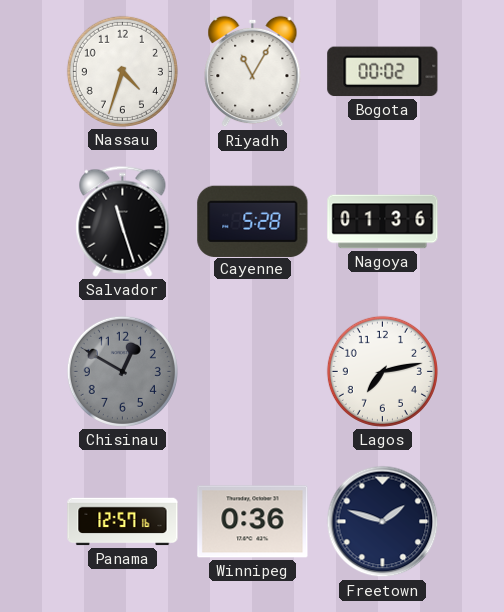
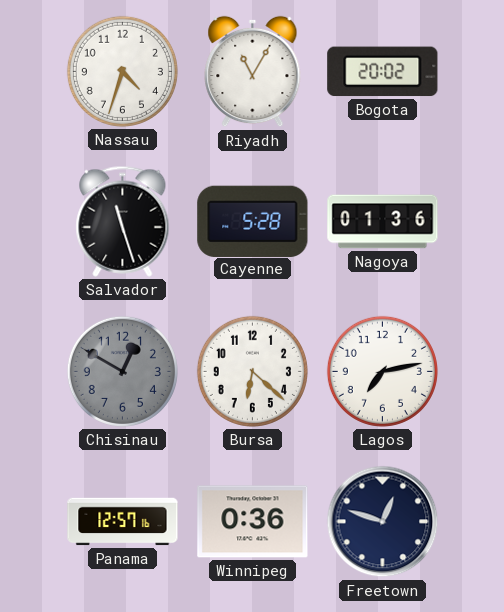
Bogota: 00:02 -> 20:02
Bursa: none -> 6:22
Freetown: 1:48 -> 12:48
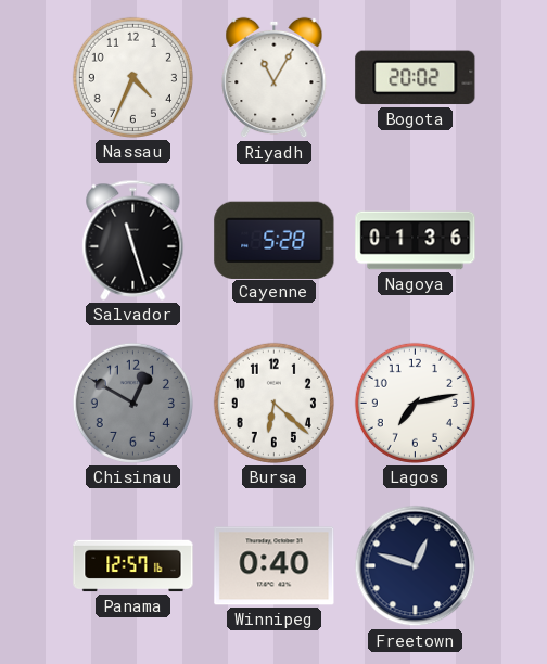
Nassau: 4:33 -> 4:34
Winnipeg: 0:36 -> 0:40
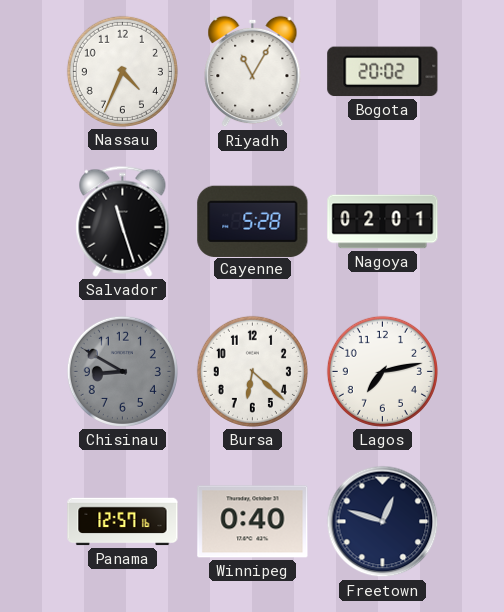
Nagoya: 01:36 -> 02:01
Chisinau: 12:50 -> 8:50
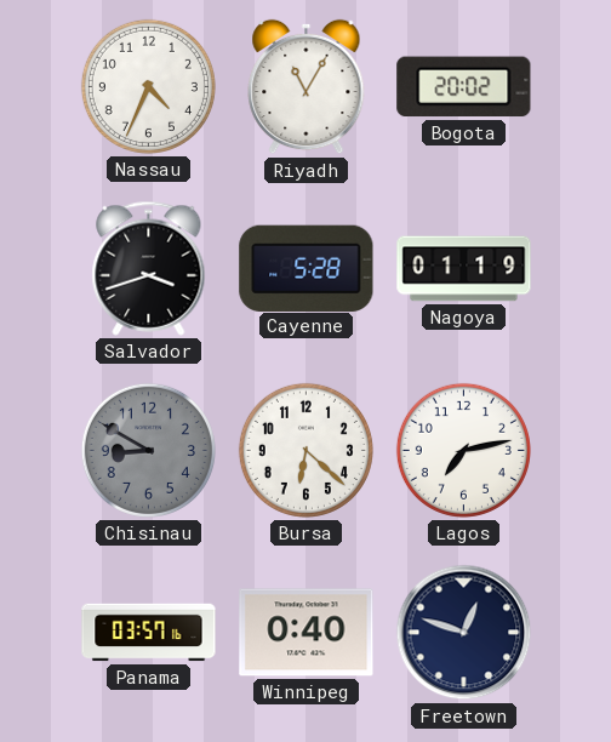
Salvador: 11:27 -> 3:42
Nagoya: 02:01 -> 01:19
Panama: 12:57 -> 03:57
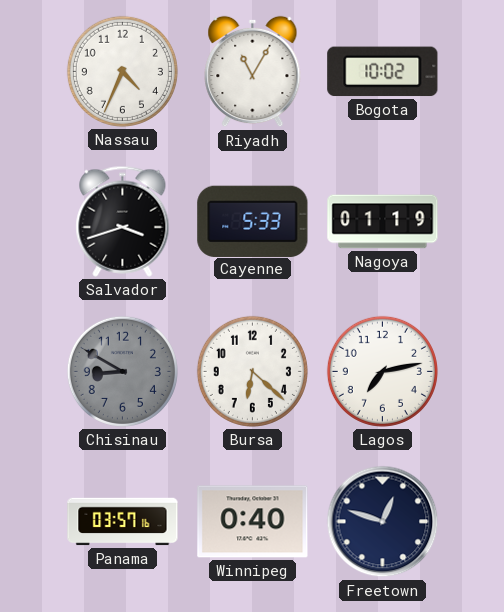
Bogota: 20:02 -> 10:02
Cayenne: 5:28 -> 5:33
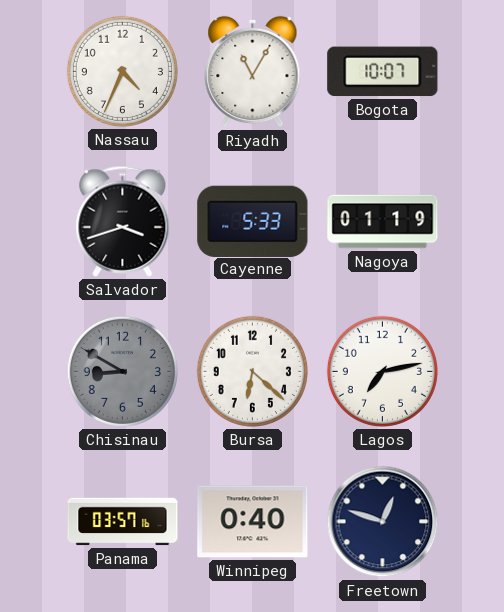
Bogota: 10:02 -> 10:07
